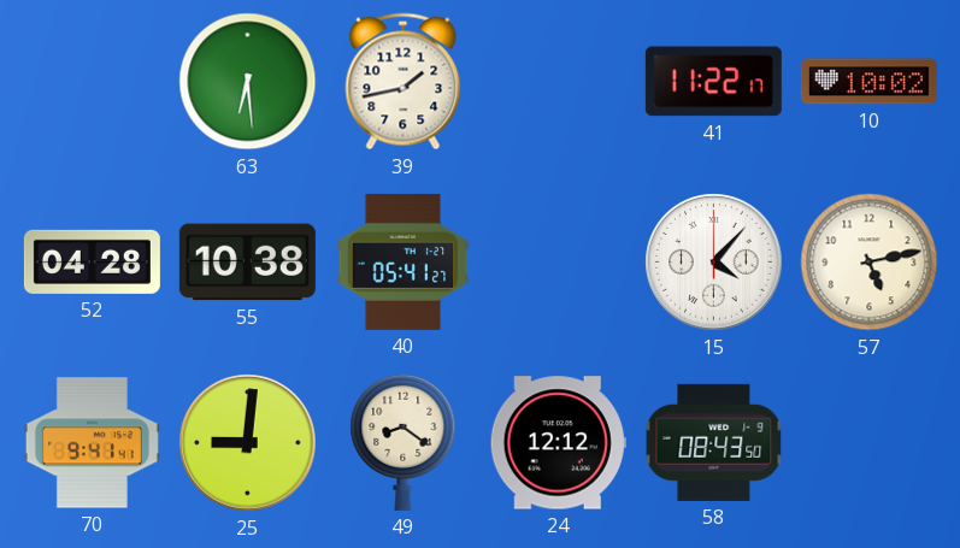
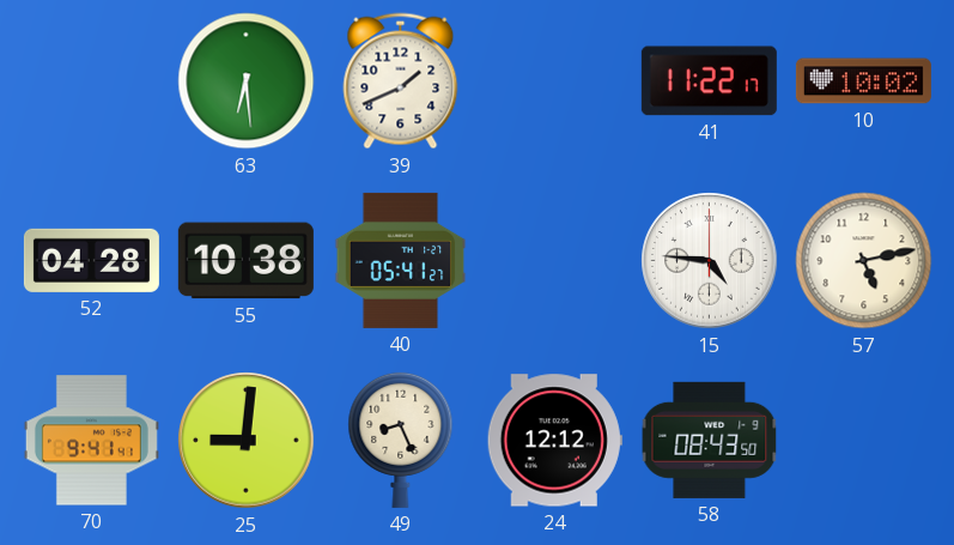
39: 1:43 -> 1:41
15: 4:07 -> 4:46
49: 8:21 -> 8:26
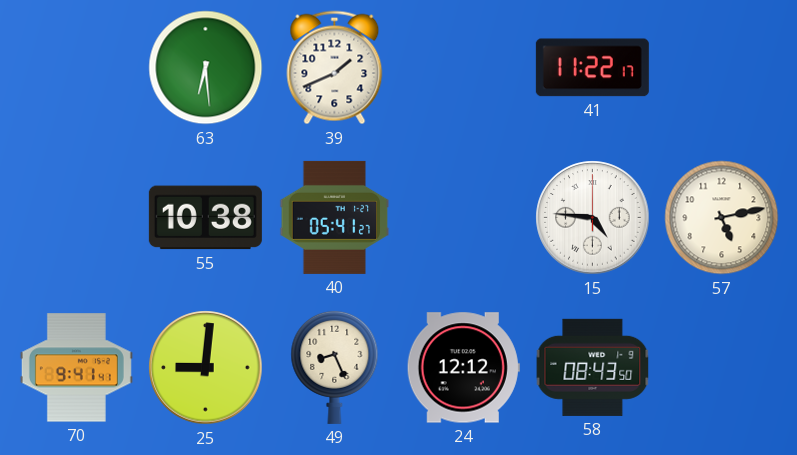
10: 10:02 -> none
52: 04:28 -> none
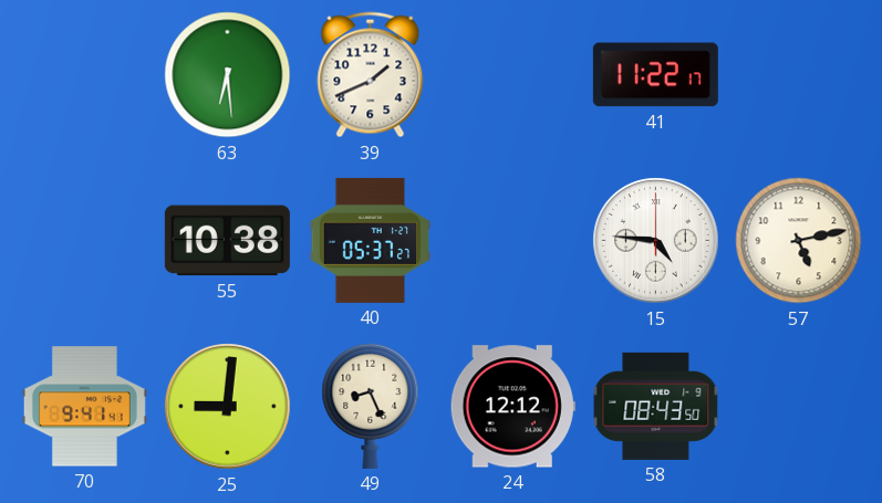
40: 05:41 -> 05:37
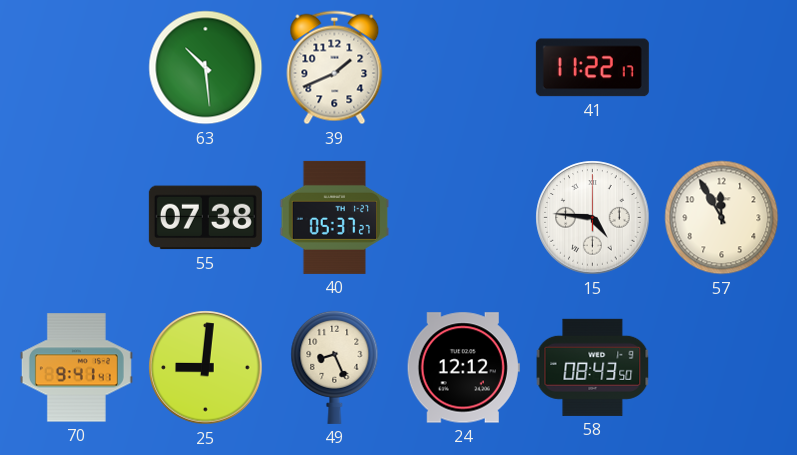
63: 6:29 -> 10:29
55: 10:38 -> 07:38
57: 5:13 -> 11:55
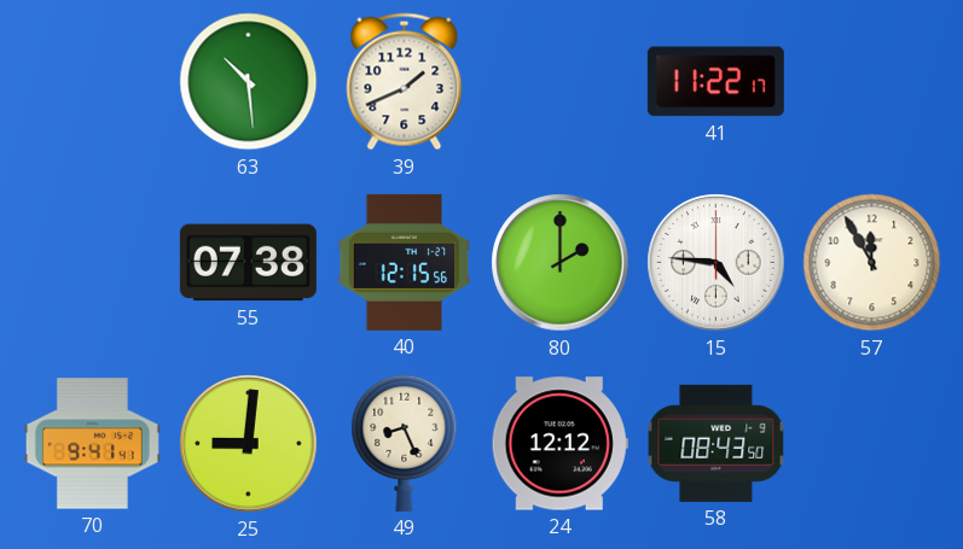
40: 05:37 -> 12:15
80: none -> 2:00
